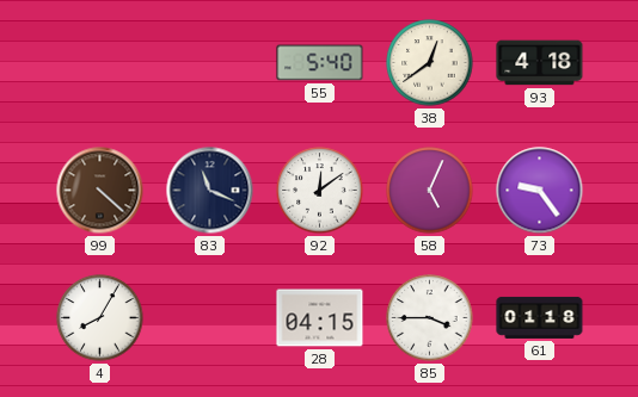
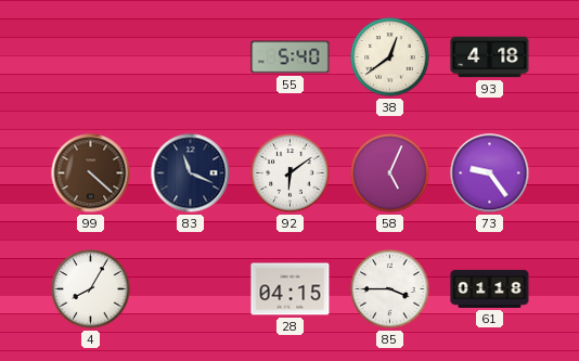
92: 12:09 -> 6:09
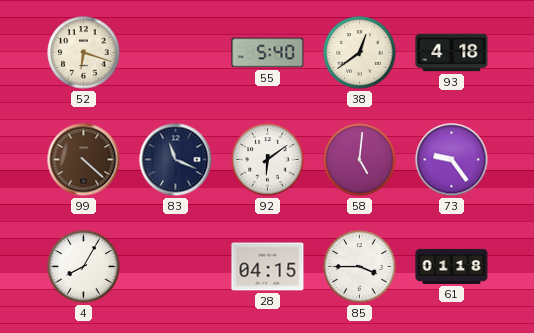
52: none -> 6:18
58: 5:04 -> 5:01
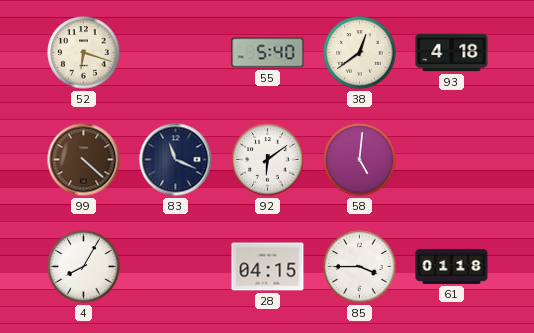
73: 9:24 -> none
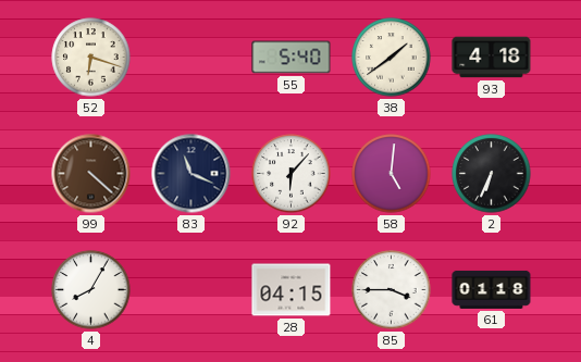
38: 12:39 -> 1:39
92: 6:09 -> 6:07
2: none -> 6:34
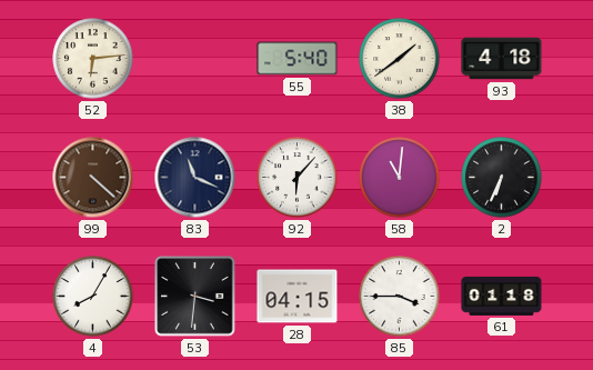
52: 6:18 -> 6:14
58: 5:01 -> 11:01
53: none -> 3:31
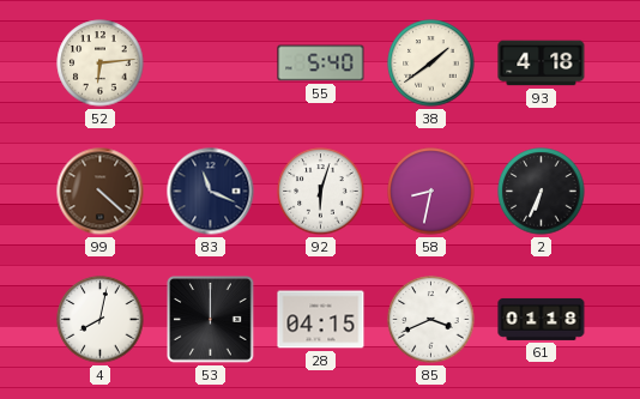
92: 6:07 -> 6:03
58: 11:01 -> 8:32
4: 8:05 -> 8:02
53: 3:31 -> 12:00
85: 3:45 -> 3:41
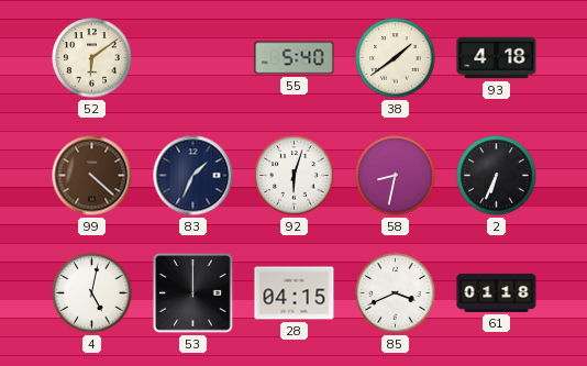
52: 6:14 -> 6:09
83: 11:19 -> 1:34
4: 8:02 -> 5:02
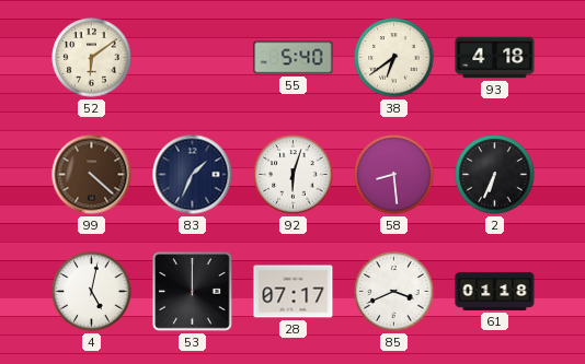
38: 1:39 -> 6:39
58: 8:32 -> 8:29
28: 04:15 -> 07:17
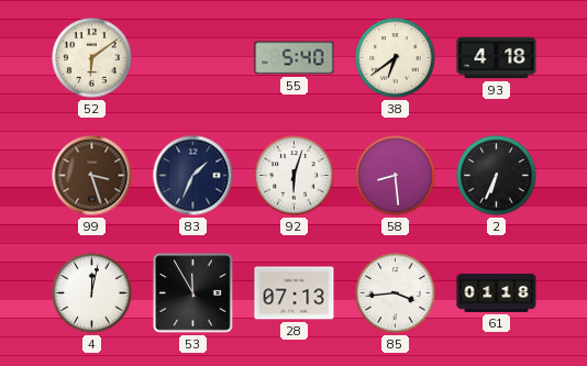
99: 4:22 -> 3:27
4: 5:02 -> 12:02
53: 12:00 -> 11:55
28: 07:17 -> 07:13
85: 3:41 -> 3:44
